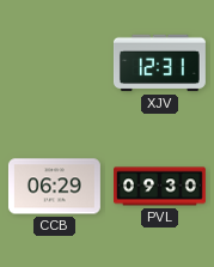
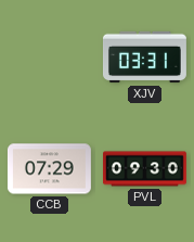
XJV: 12:31 -> 03:31
CCB: 06:29 -> 07:29
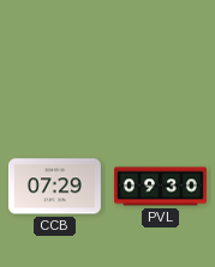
XJV: 03:31 -> none
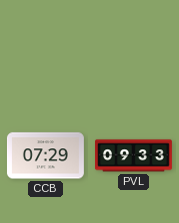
PVL: 09:30 -> 09:33
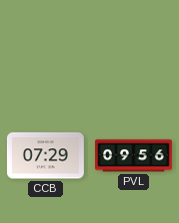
PVL: 09:33 -> 09:56
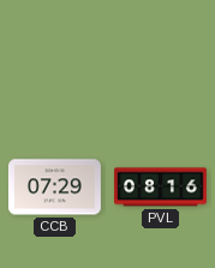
PVL: 09:56 -> 08:16
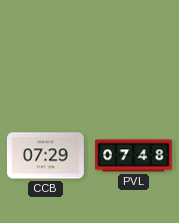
PVL: 08:16 -> 07:48
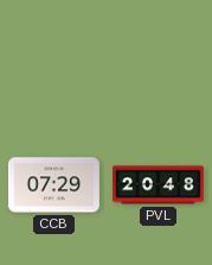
PVL: 07:48 -> 20:48
